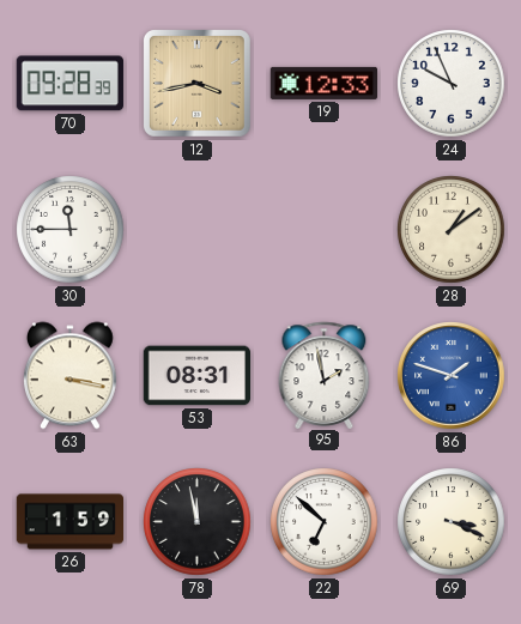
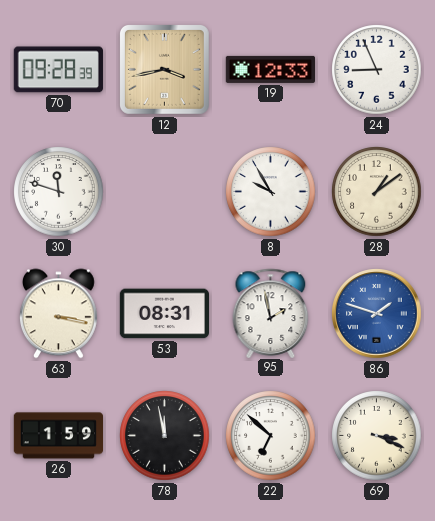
24: 9:56 -> 8:56
30: 11:45 -> 11:48
8: none -> 9:55
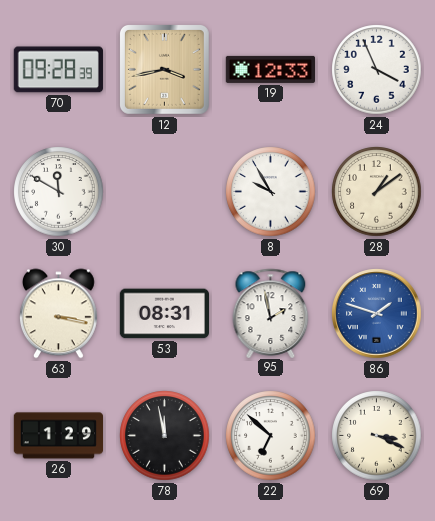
24: 8:56 -> 3:56
30: 11:48 -> 11:50
26: 1:59 -> 1:29
